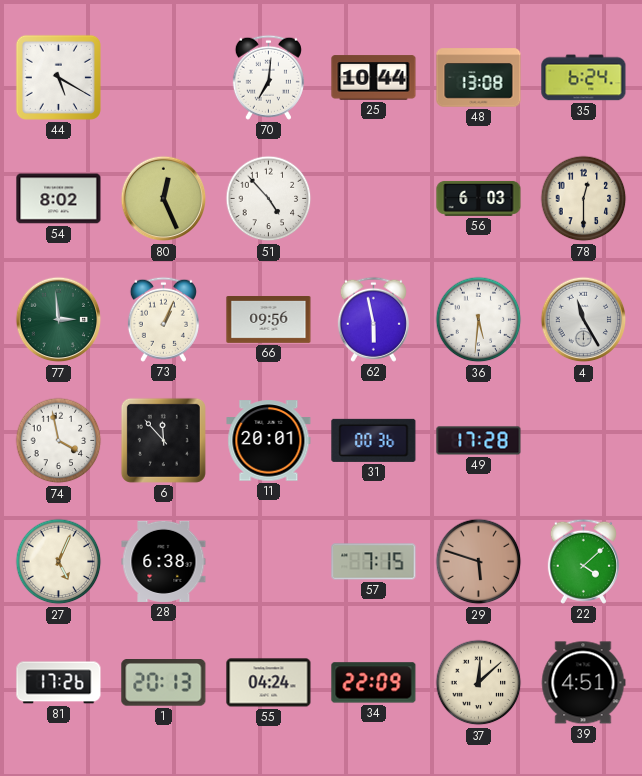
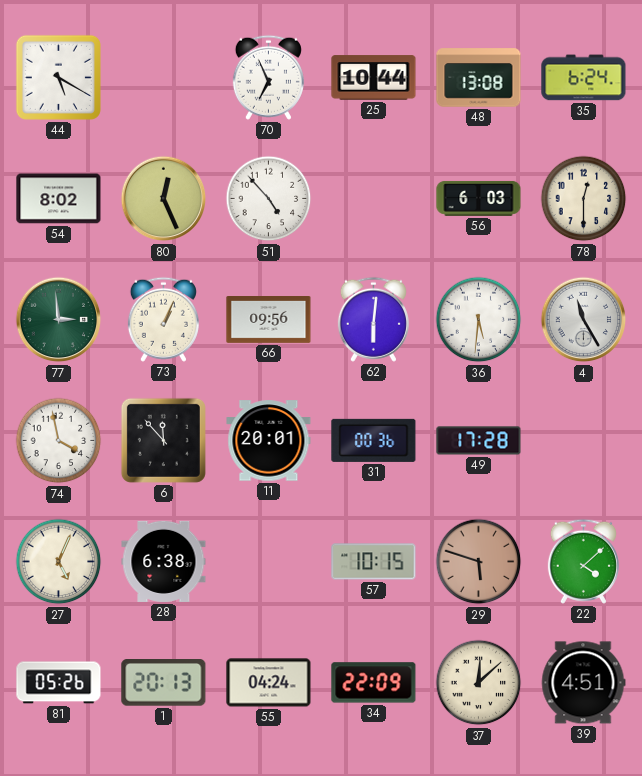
70: 7:01 -> 6:56
62: 5:58 -> 6:01
57: 7:15 -> 10:15
81: 17:26 -> 05:26
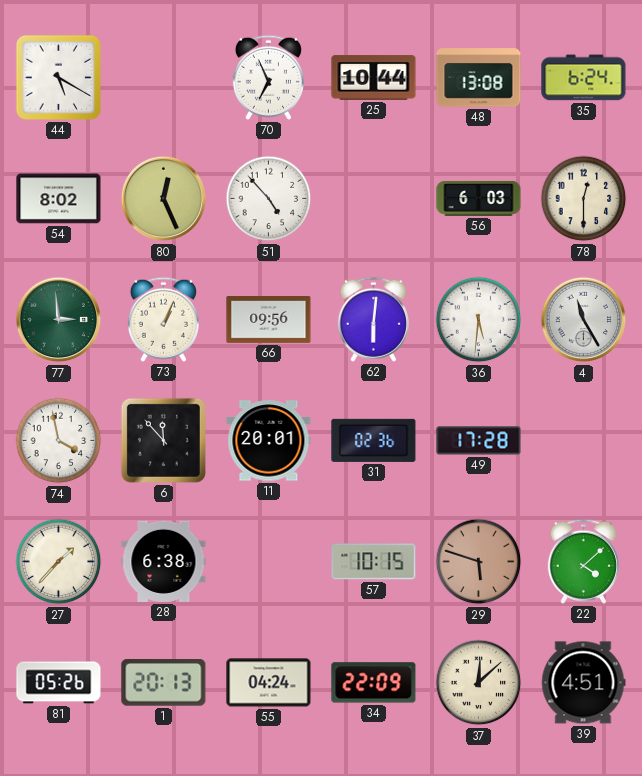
31: 00:36 -> 02:36
27: 5:04 -> 1:37
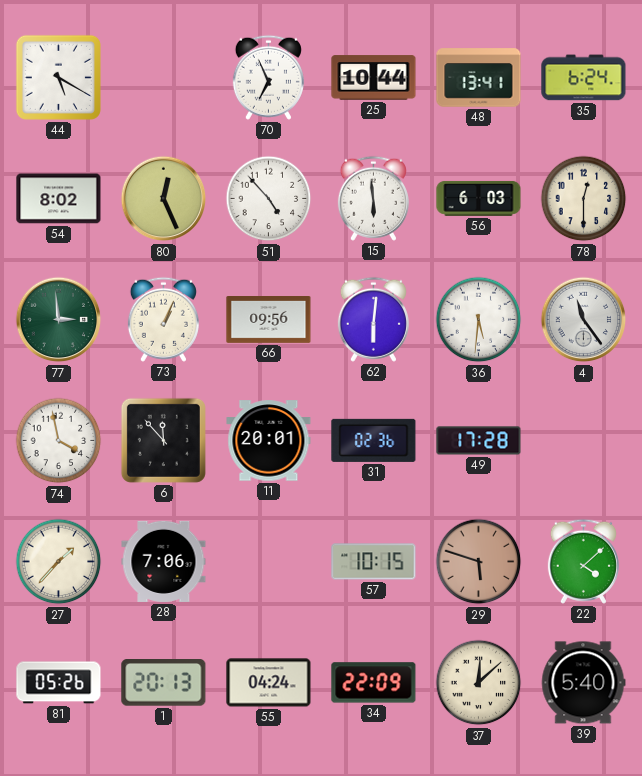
48: 13:08 -> 13:41
15: none -> 5:59
4: 11:25 -> 11:24
28: 6:38 -> 7:06
39: 4:51 -> 5:40
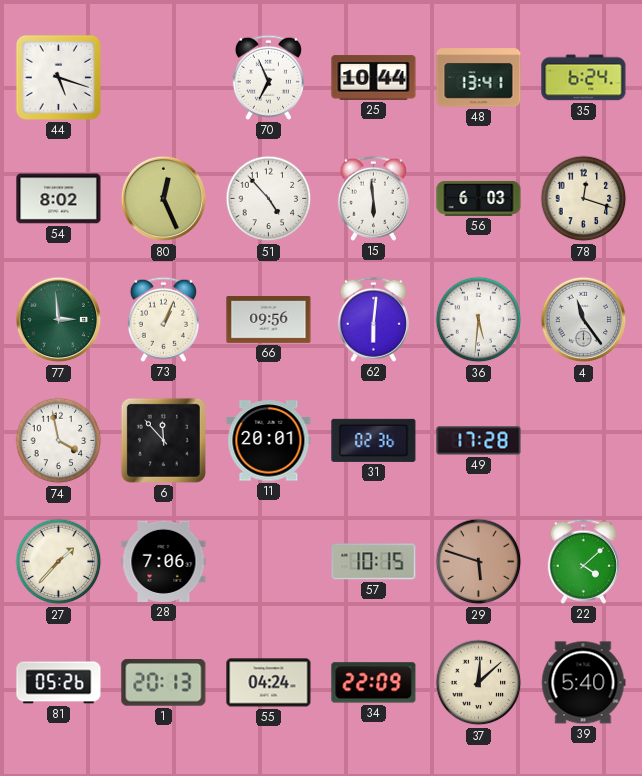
44: 5:20 -> 5:18
78: 12:30 -> 12:18
